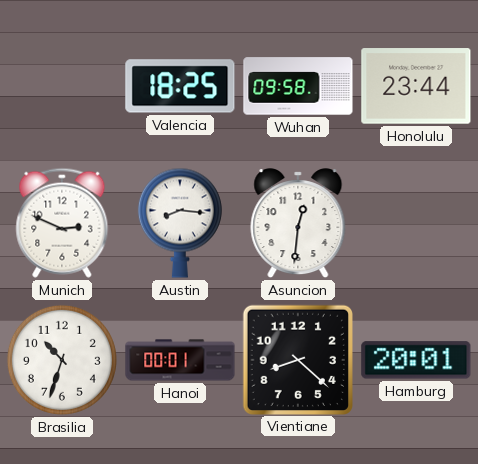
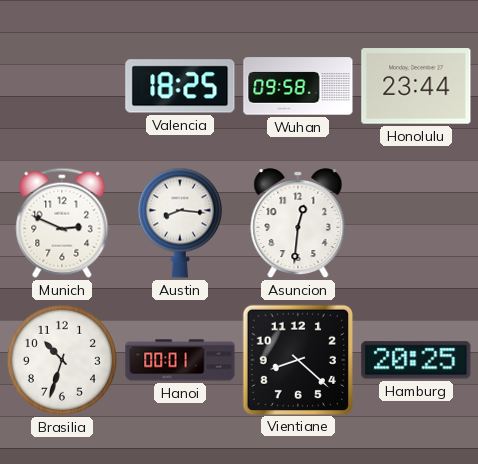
Hamburg: 20:01 -> 20:25
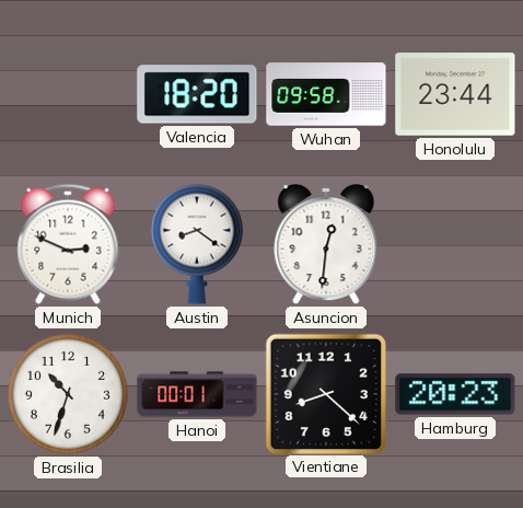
Valencia: 18:25 -> 18:20
Austin: 8:16 -> 8:21
Hamburg: 20:25 -> 20:23
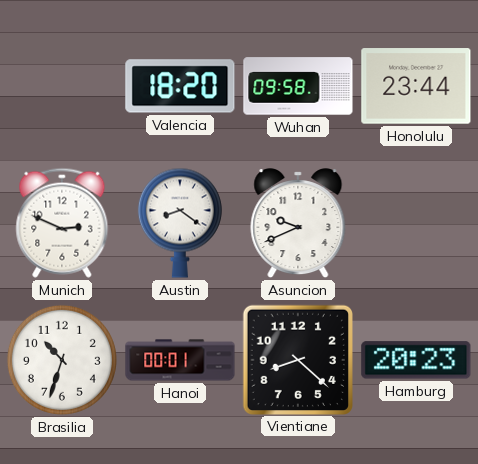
Asuncion: 12:31 -> 9:41
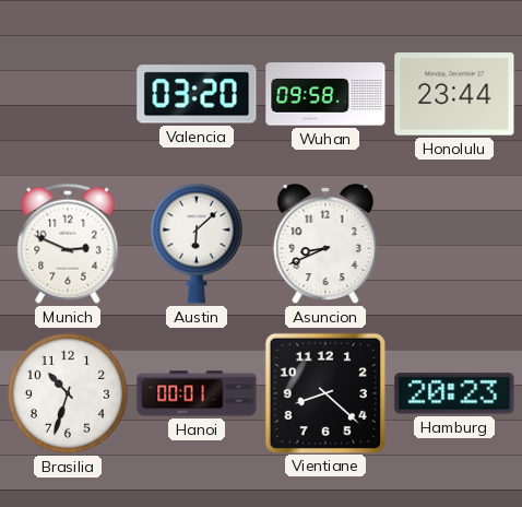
Valencia: 18:20 -> 03:20
Austin: 8:21 -> 6:08
Asuncion: 9:41 -> 8:41
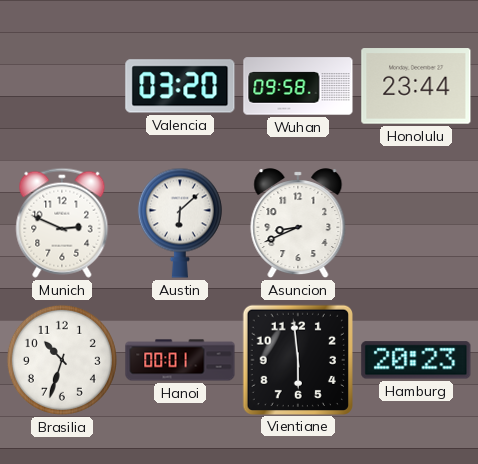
Vientiane: 8:22 -> 5:59
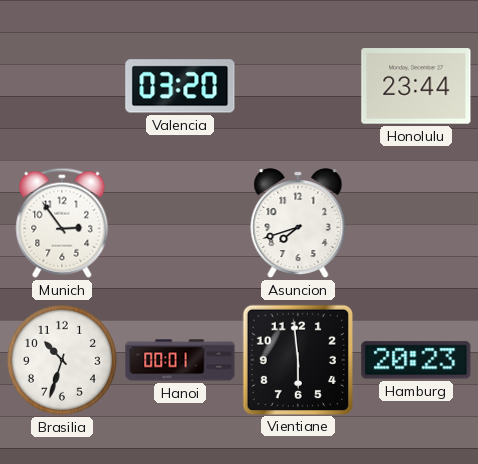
Wuhan: 09:58 -> none
Munich: 2:49 -> 2:54
Austin: 6:08 -> none
Asuncion: 8:41 -> 7:42
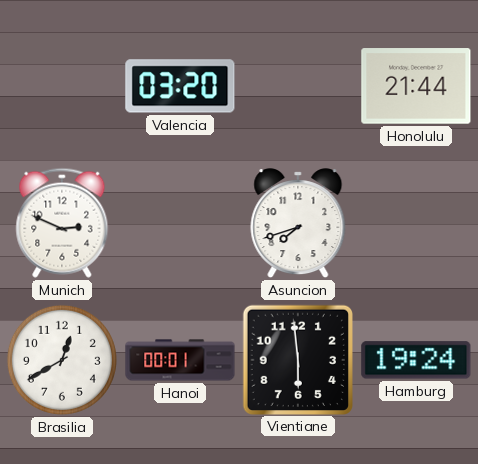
Honolulu: 23:44 -> 21:44
Munich: 2:54 -> 2:49
Brasilia: 10:33 -> 12:40
Hamburg: 20:23 -> 19:24
